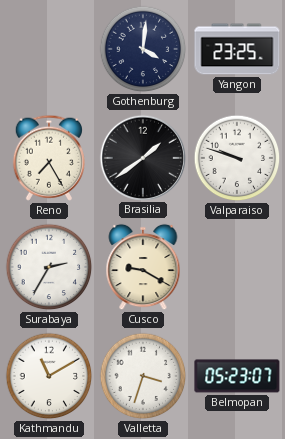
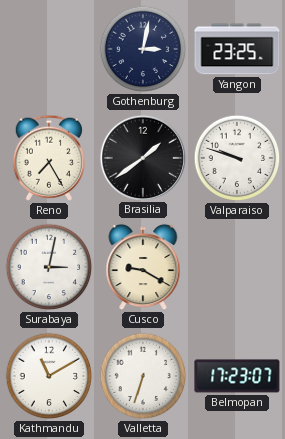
Gothenburg: 4:01 -> 3:02
Surabaya: 2:35 -> 3:02
Valletta: 3:33 -> 6:33
Belmopan: 05:23 -> 17:23
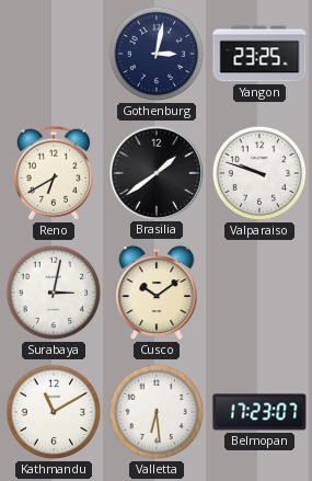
Reno: 7:25 -> 6:40
Cusco: 9:20 -> 10:09
Valletta: 6:33 -> 6:29
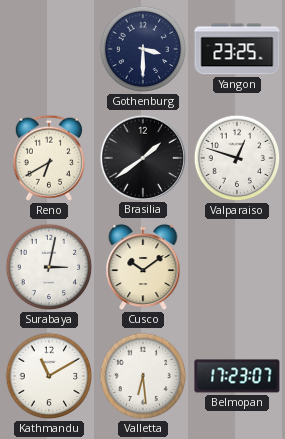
Gothenburg: 3:02 -> 3:30
Valparaiso: 9:48 -> 12:48
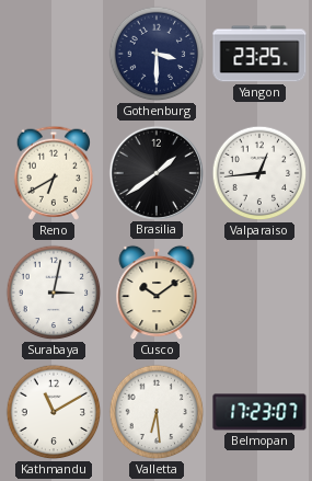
Valparaiso: 12:48 -> 12:44
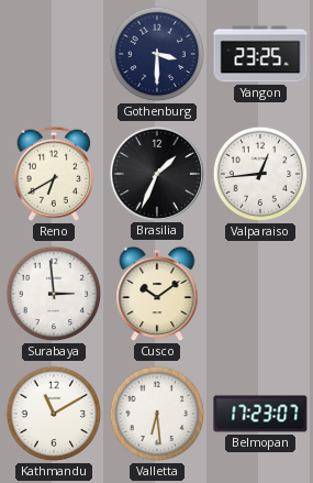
Brasilia: 1:39 -> 1:34
Surabaya: 3:02 -> 2:59
